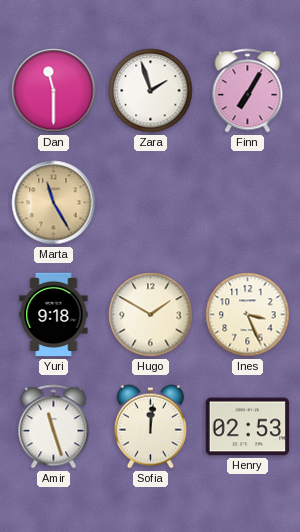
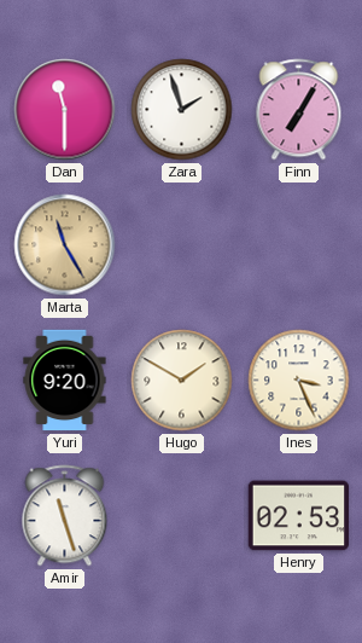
Yuri: 9:18 -> 9:20
Sofia: 12:01 -> none
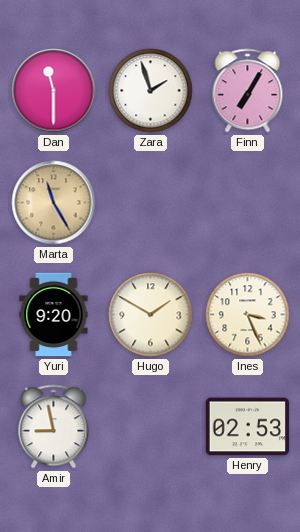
Amir: 11:27 -> 8:58
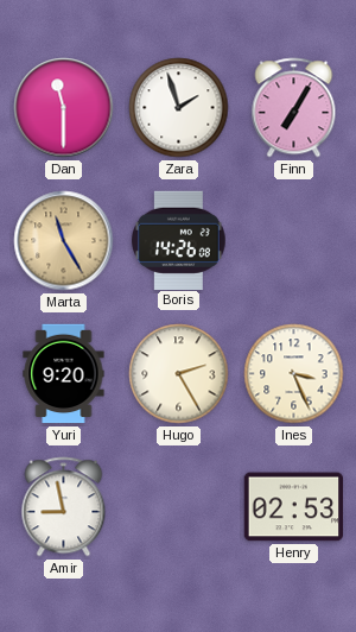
Boris: none -> 14:26
Hugo: 1:50 -> 2:25
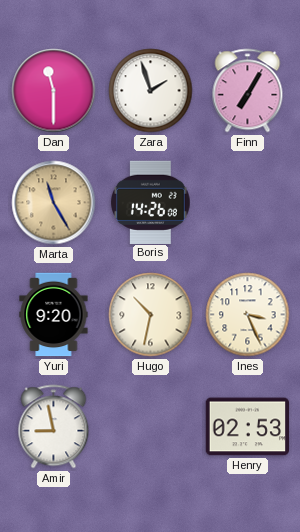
Hugo: 2:25 -> 10:32
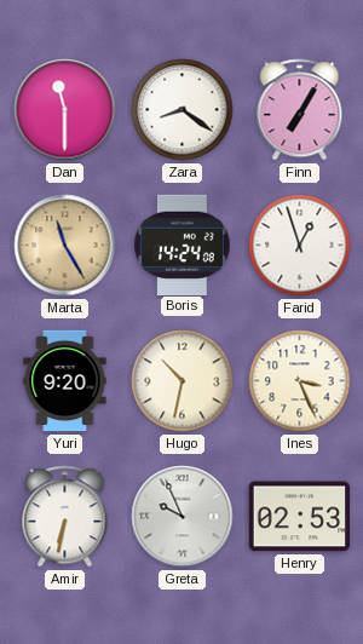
Zara: 1:57 -> 8:21
Boris: 14:26 -> 14:24
Farid: none -> 12:57
Amir: 8:58 -> 6:32
Greta: none -> 9:56
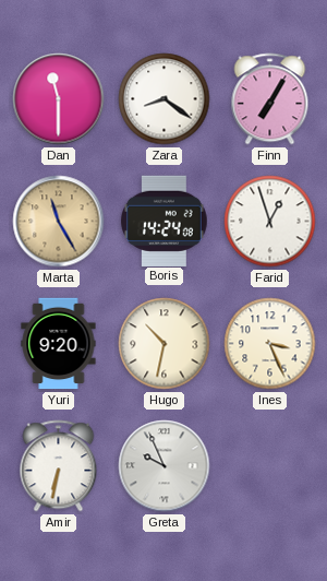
Henry: 02:53 -> none
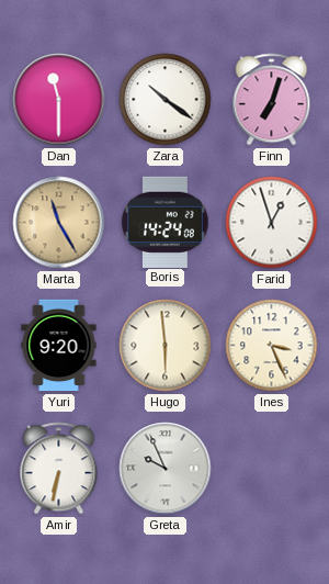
Zara: 8:21 -> 10:21
Finn: 7:05 -> 7:03
Hugo: 10:32 -> 5:59
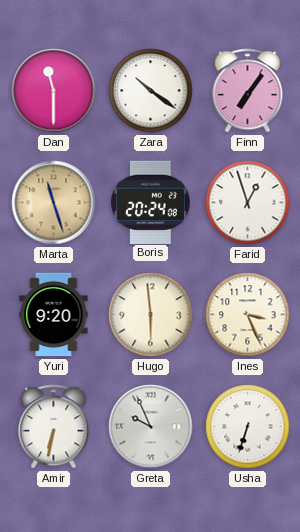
Finn: 7:03 -> 7:06
Marta: 11:25 -> 11:27
Boris: 14:24 -> 20:24
Usha: none -> 6:33
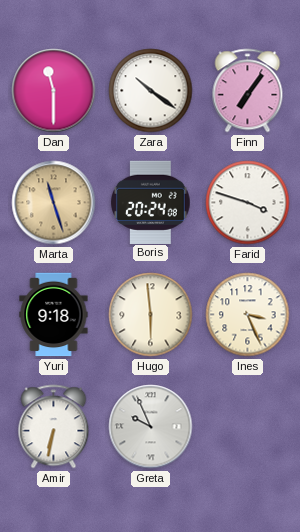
Farid: 12:57 -> 3:48
Yuri: 9:20 -> 9:18
Usha: 6:33 -> none
